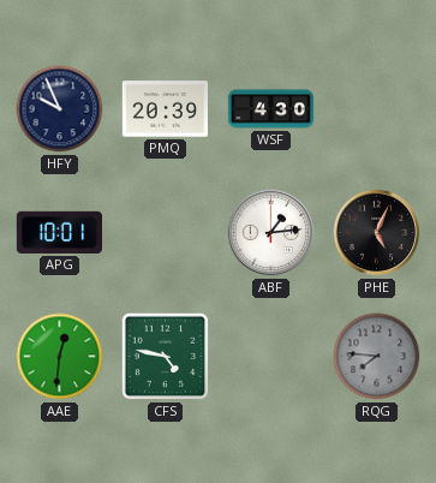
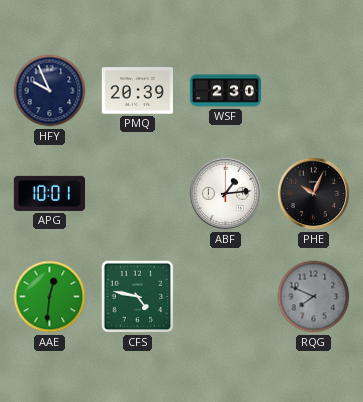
WSF: 4:30 -> 2:30
PHE: 5:04 -> 10:04
RQG: 7:46 -> 7:49
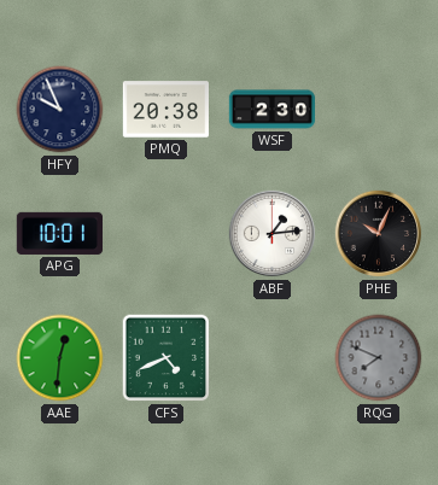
PMQ: 20:39 -> 20:38
CFS: 4:47 -> 4:41
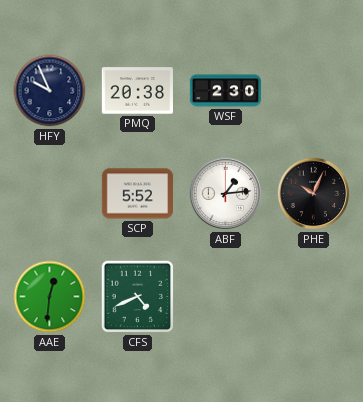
APG: 10:01 -> none
SCP: none -> 5:52
RQG: 7:49 -> none
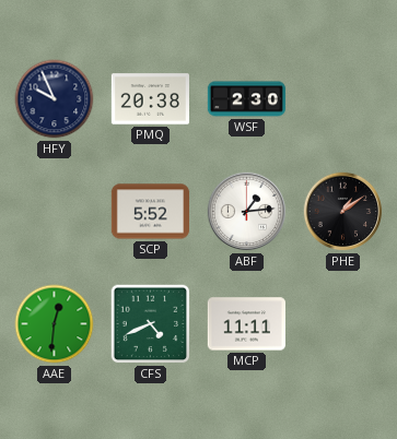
PHE: 10:04 -> 1:09
MCP: none -> 11:11
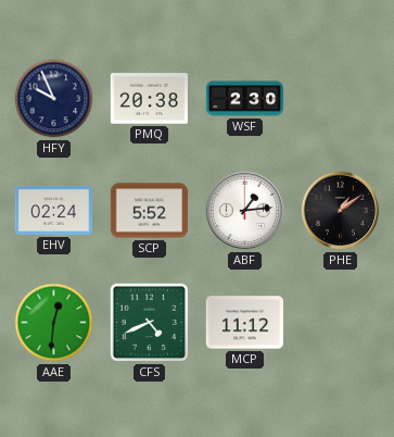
EHV: none -> 02:24
MCP: 11:11 -> 11:12
